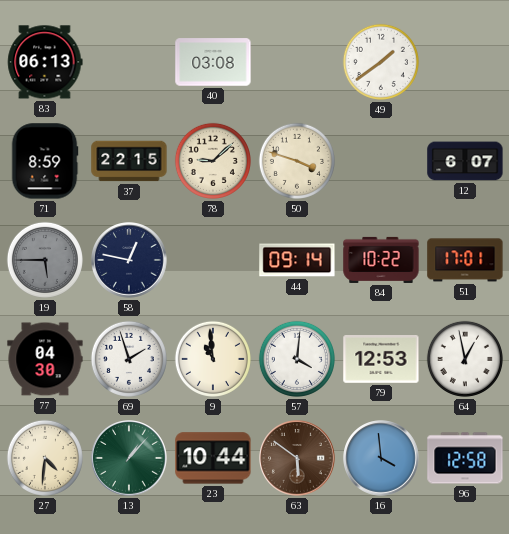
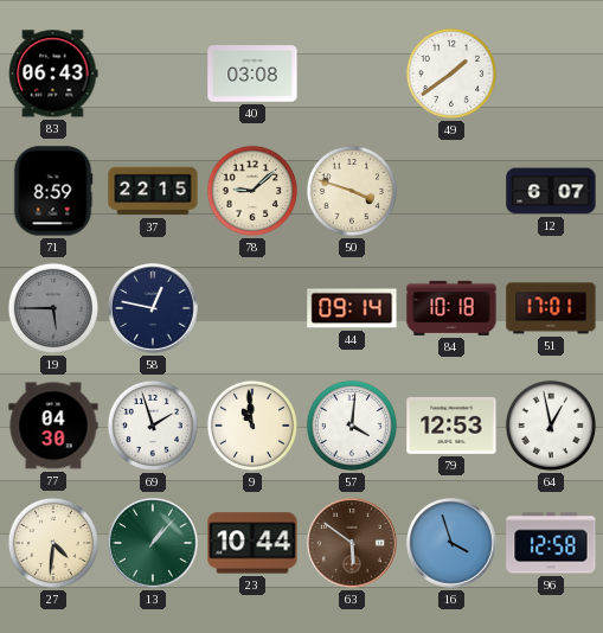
83: 06:13 -> 06:43
84: 10:22 -> 10:18
16: 3:59 -> 3:57
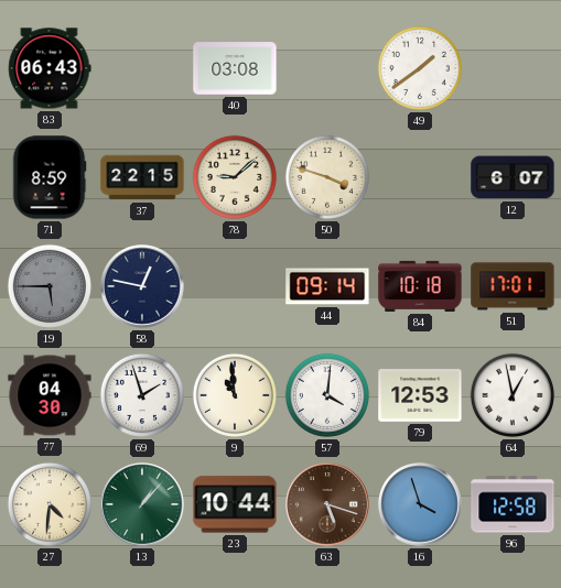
63: 5:51 -> 5:18
